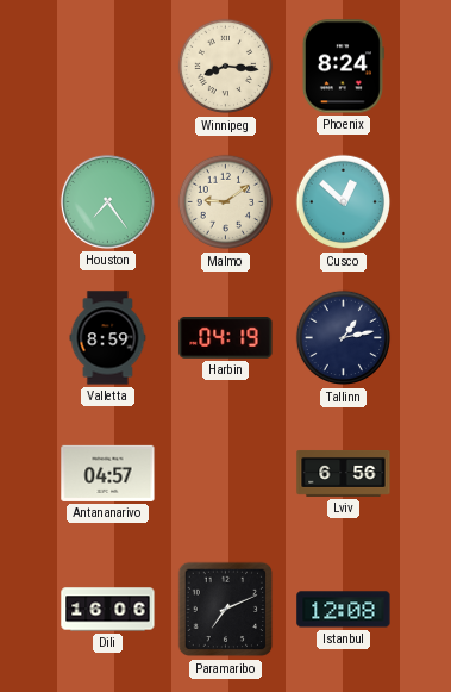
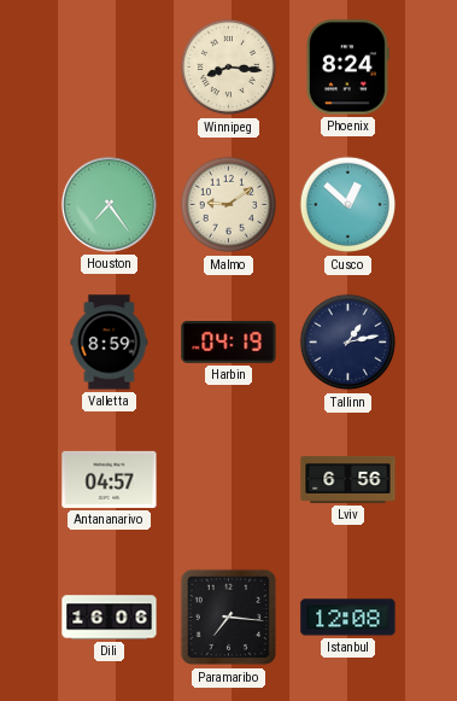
Paramaribo: 7:11 -> 7:16
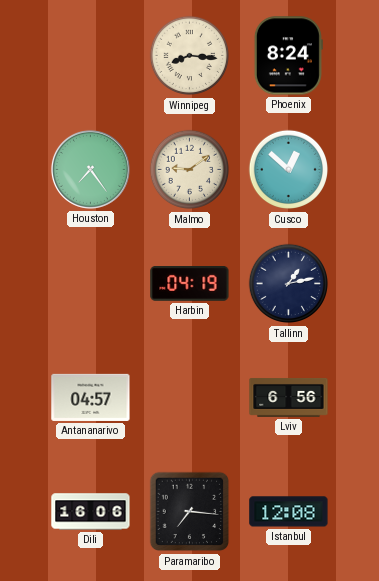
Valletta: 8:59 -> none
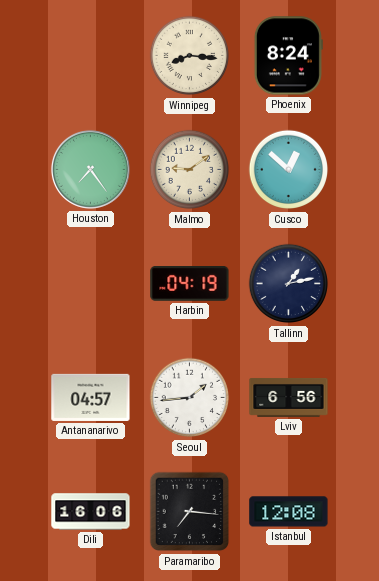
Seoul: none -> 1:44
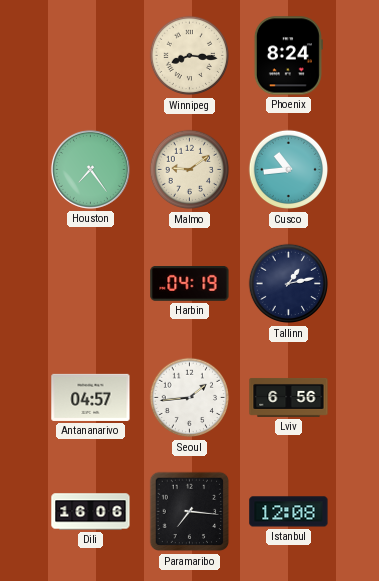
Cusco: 12:52 -> 10:44
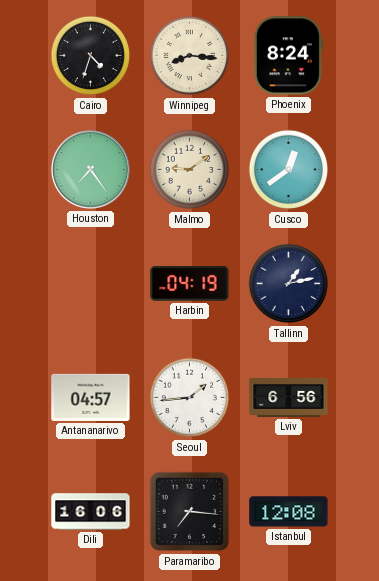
Cairo: none -> 4:33
Cusco: 10:44 -> 12:39
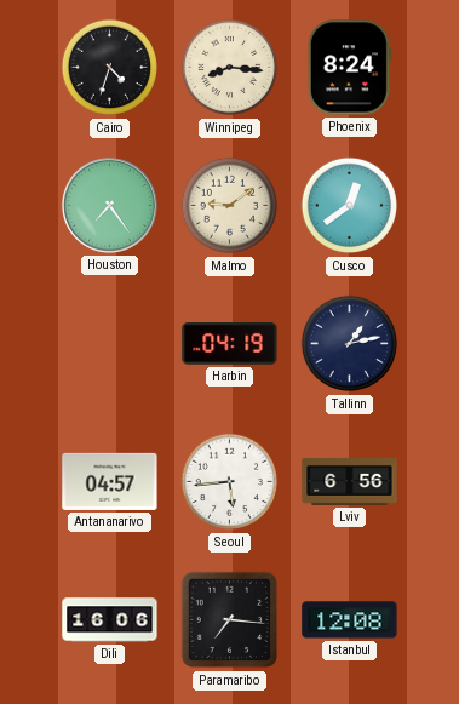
Seoul: 1:44 -> 5:44
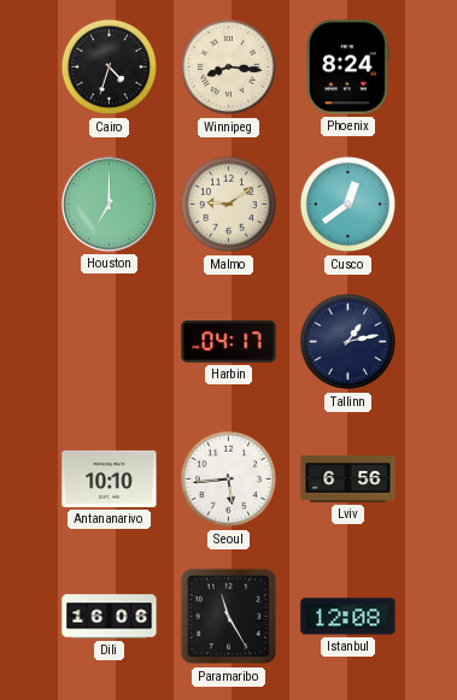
Houston: 7:24 -> 7:00
Harbin: 04:19 -> 04:17
Antananarivo: 04:57 -> 10:10
Paramaribo: 7:16 -> 11:25
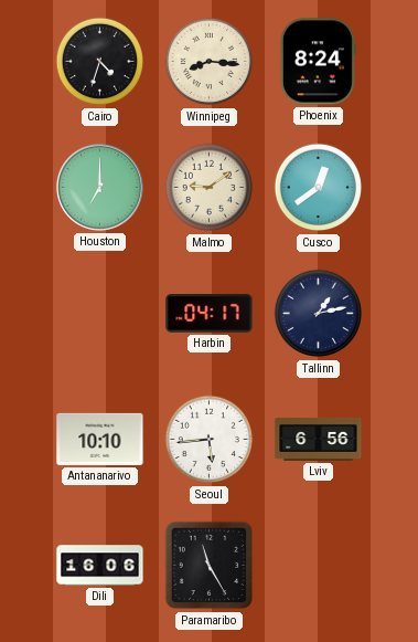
Istanbul: 12:08 -> none
